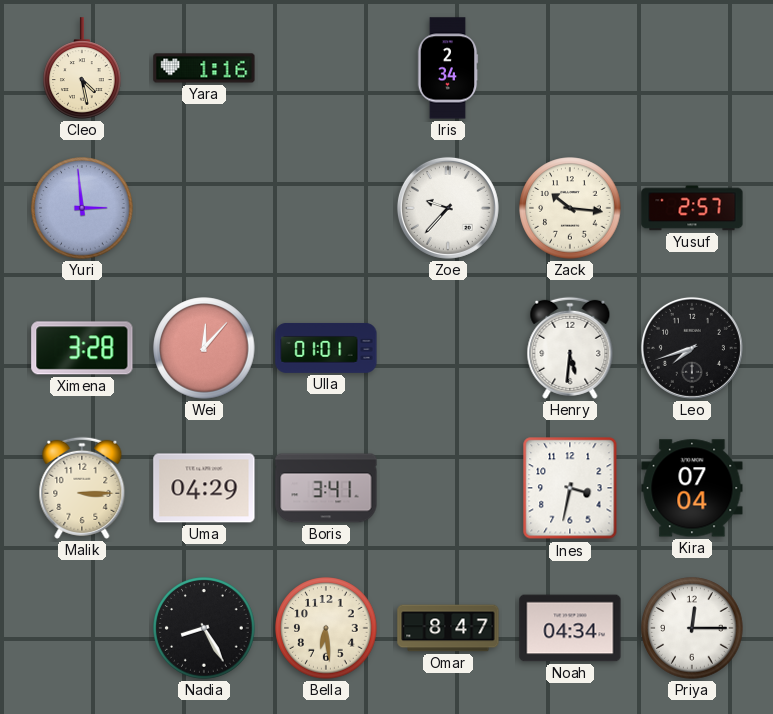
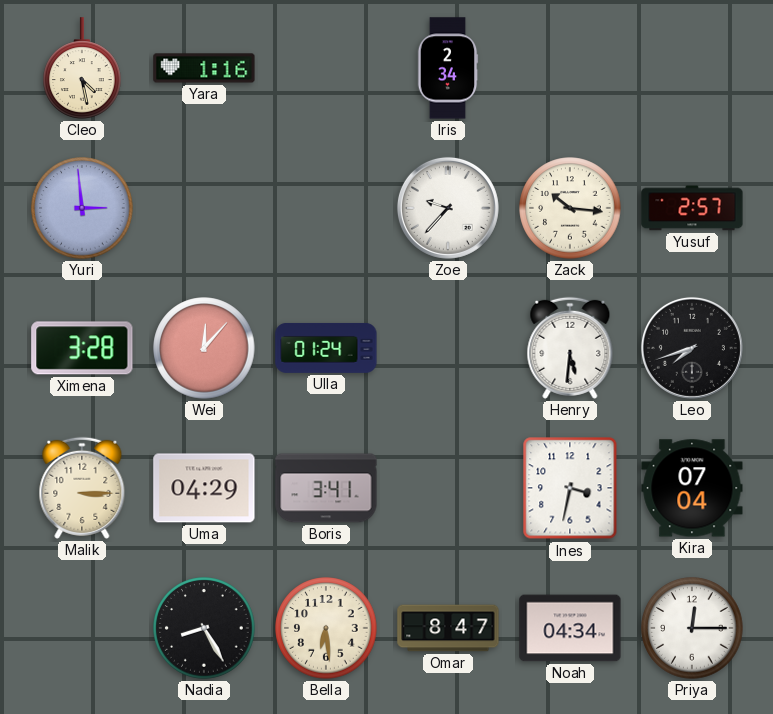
Ulla: 01:01 -> 01:24
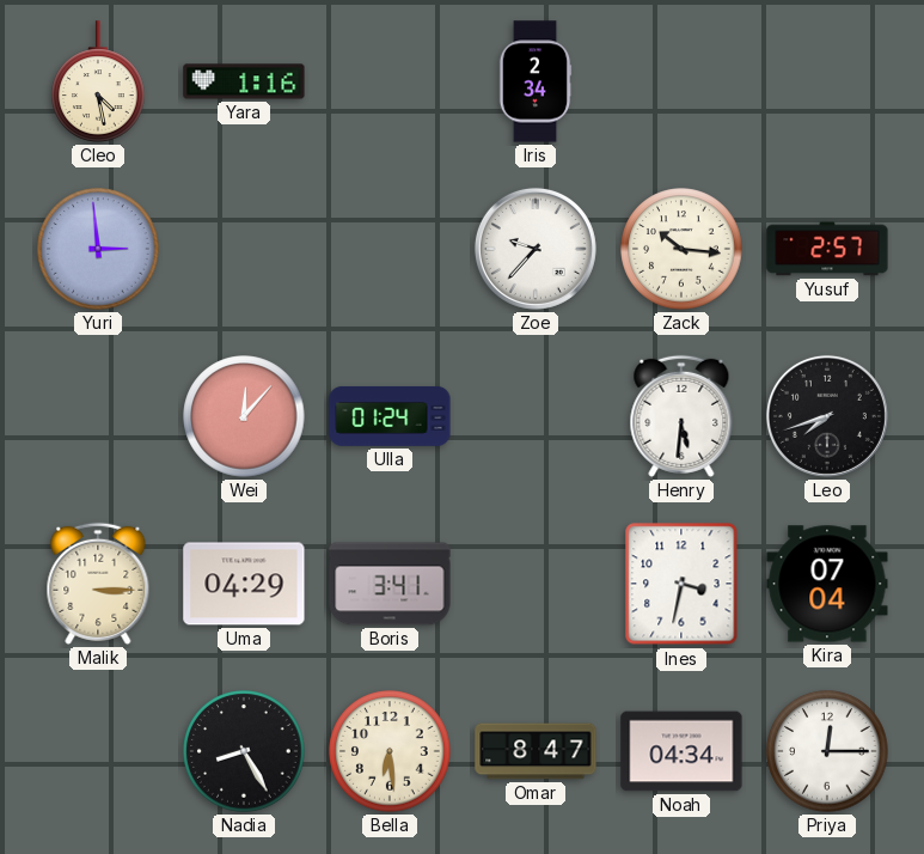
Ximena: 3:28 -> none
